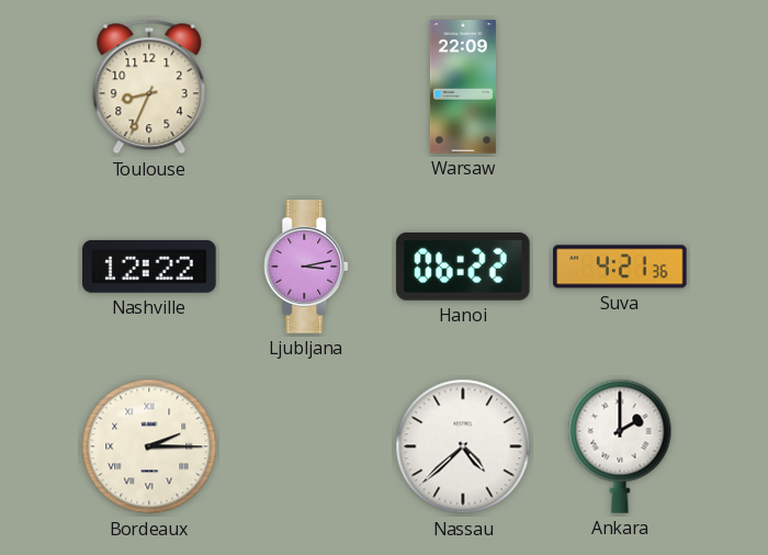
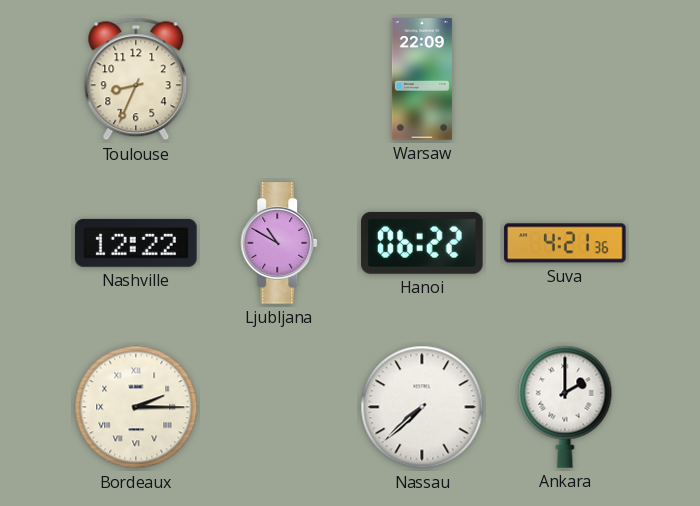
Ljubljana: 3:13 -> 10:50
Nassau: 4:38 -> 7:38
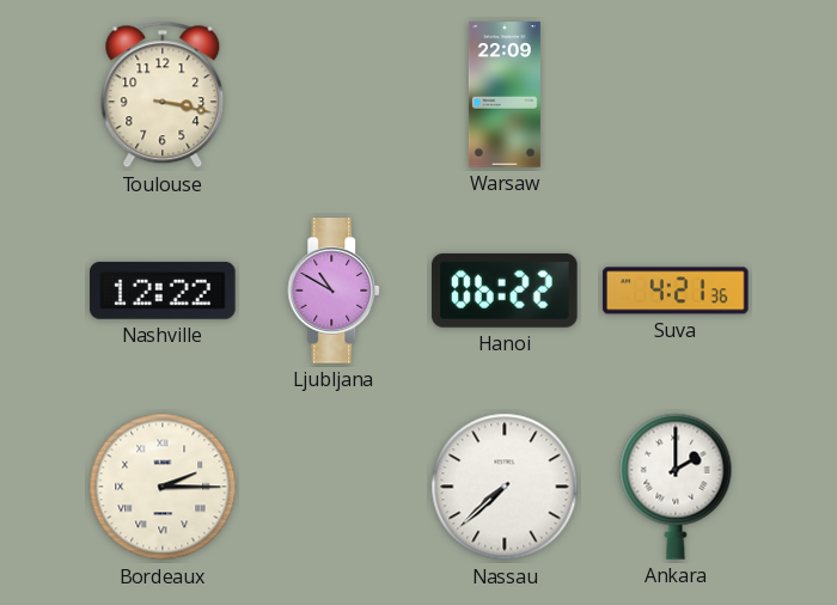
Toulouse: 8:34 -> 3:17
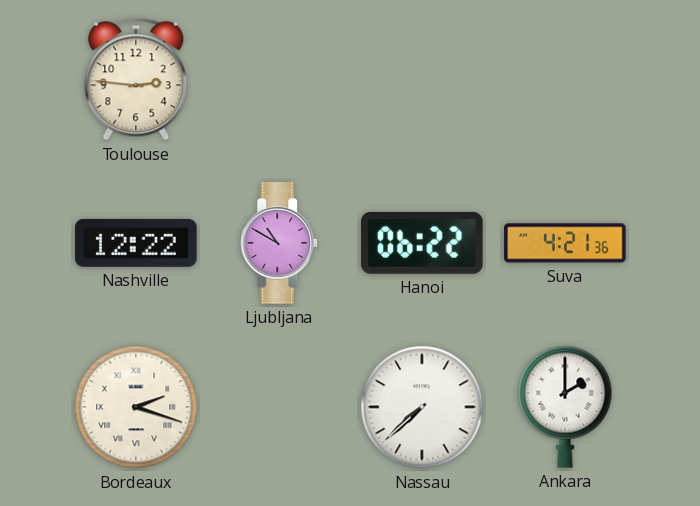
Toulouse: 3:17 -> 2:46
Warsaw: 22:09 -> none
Bordeaux: 2:15 -> 2:18
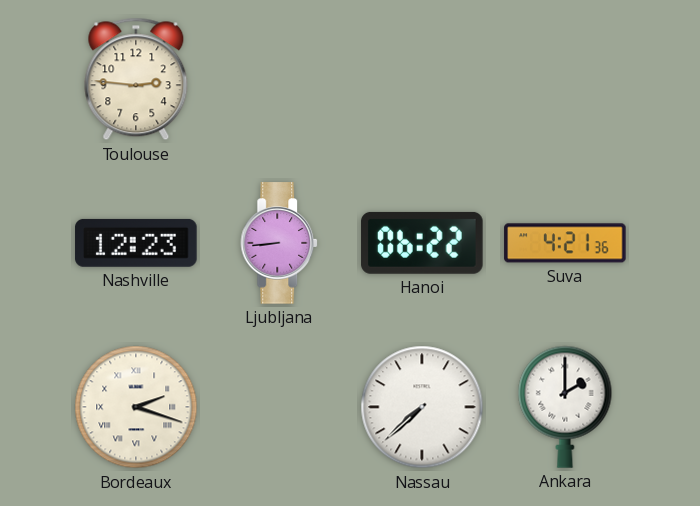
Nashville: 12:22 -> 12:23
Ljubljana: 10:50 -> 8:44
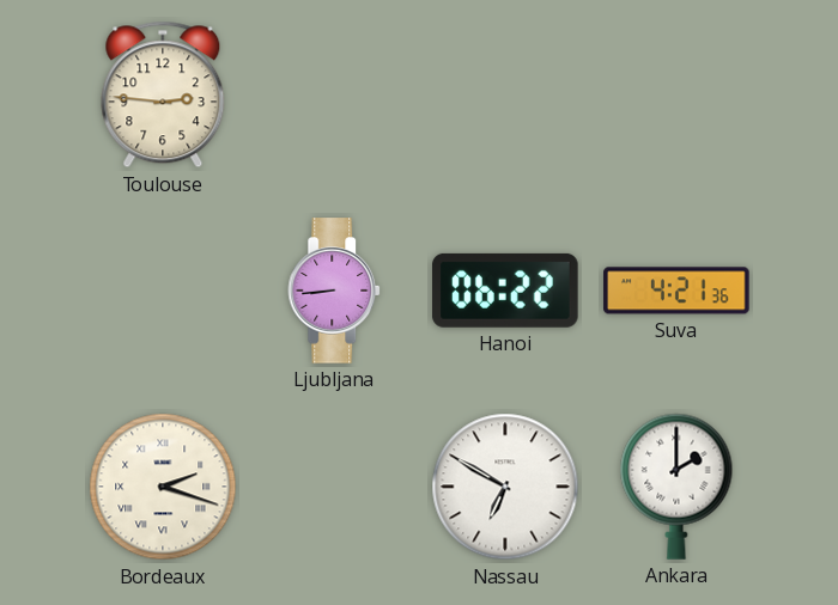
Nashville: 12:23 -> none
Nassau: 7:38 -> 6:50
